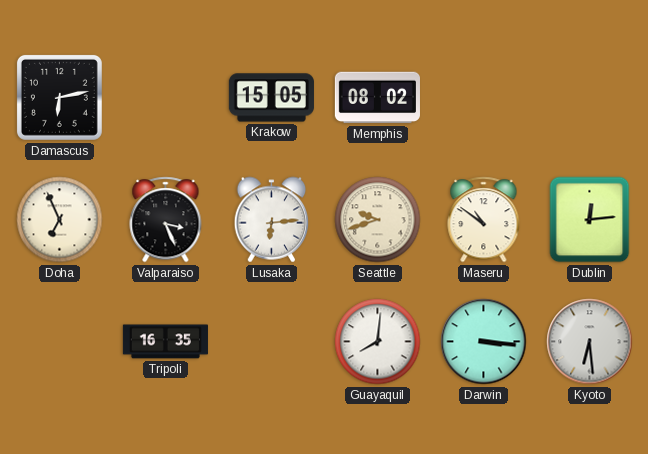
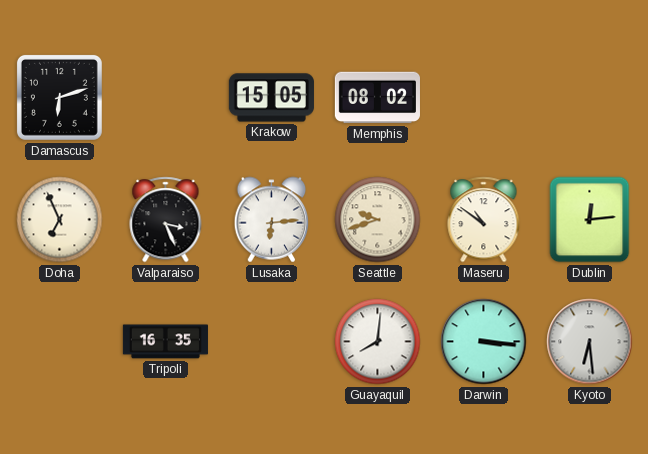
Damascus: 6:13 -> 6:12
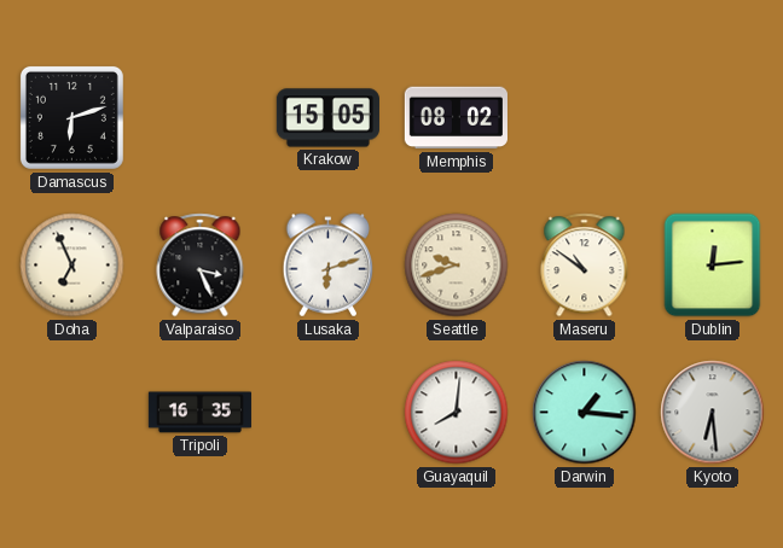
Lusaka: 6:14 -> 6:12
Darwin: 3:16 -> 1:16
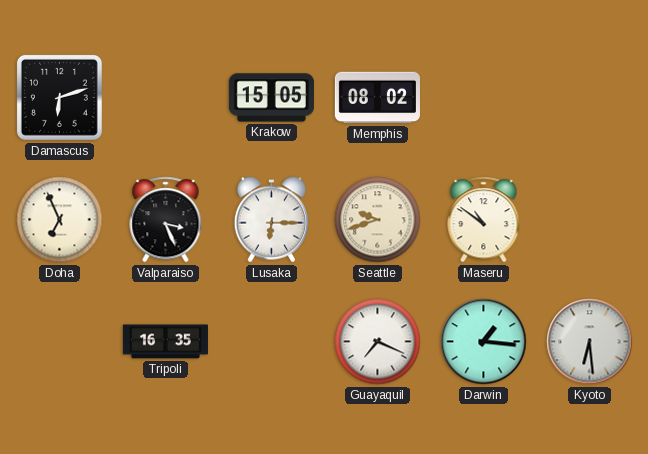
Lusaka: 6:12 -> 6:15
Dublin: 12:14 -> none
Guayaquil: 8:01 -> 7:19
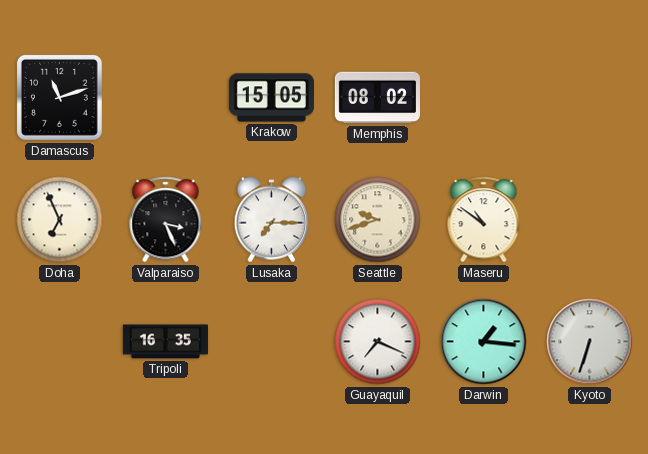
Damascus: 6:12 -> 11:12
Lusaka: 6:15 -> 7:15
Kyoto: 6:29 -> 6:33
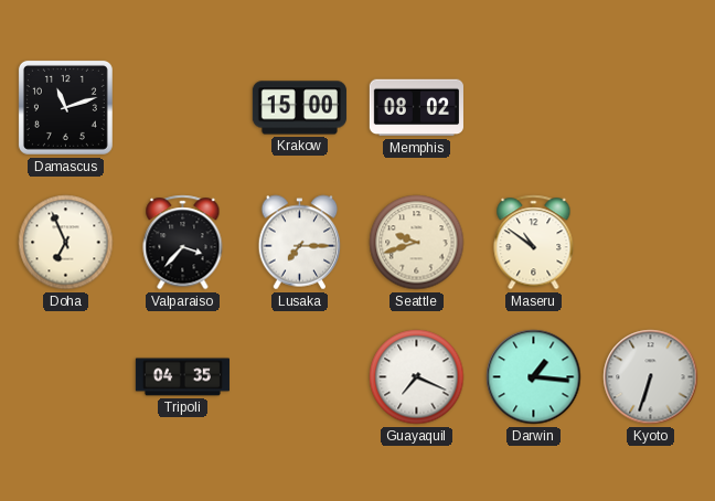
Krakow: 15:05 -> 15:00
Valparaiso: 3:26 -> 3:37
Tripoli: 16:35 -> 04:35
